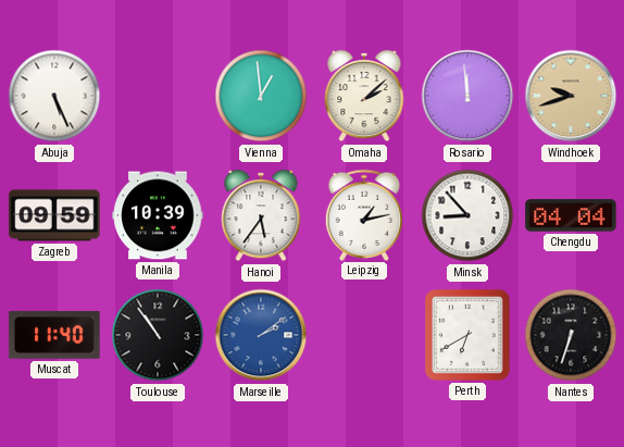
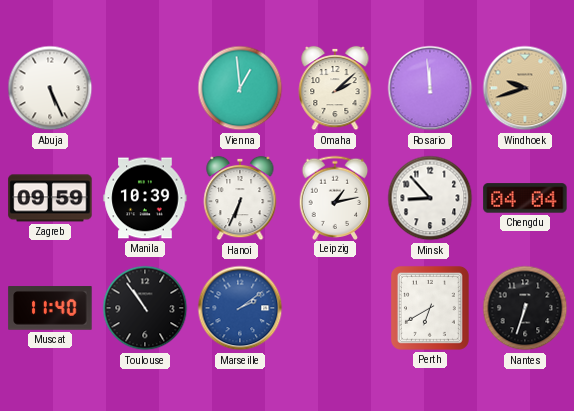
Hanoi: 5:36 -> 6:34
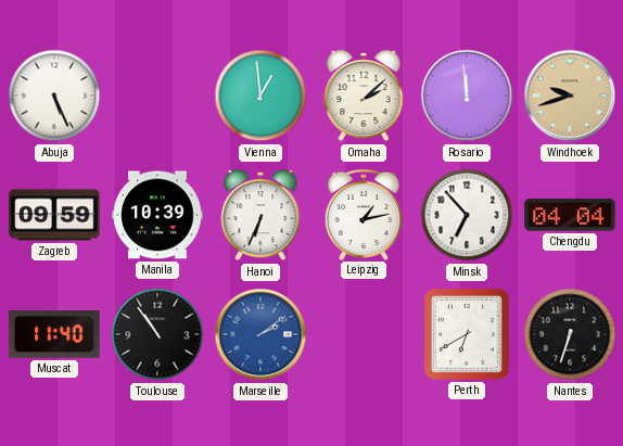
Minsk: 8:53 -> 6:53
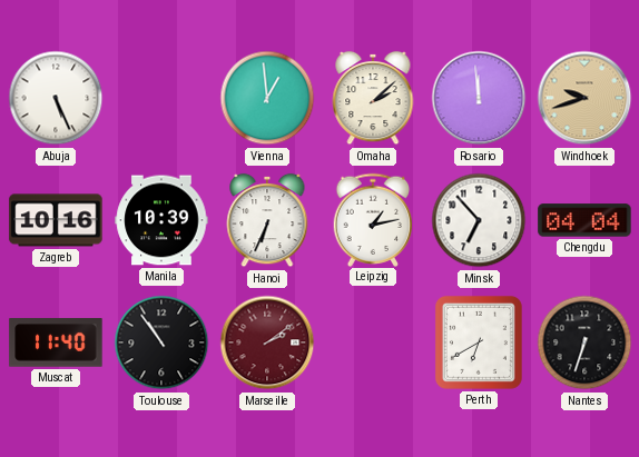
Zagreb: 09:59 -> 10:16
Marseille dial: blue -> burgundy
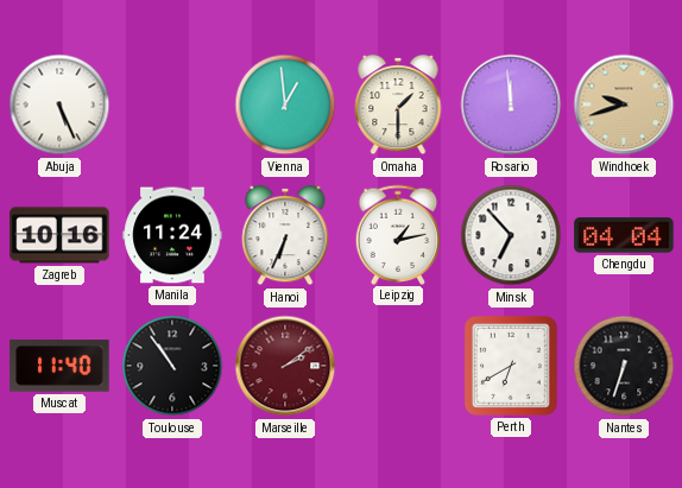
Omaha: 2:08 -> 1:30
Manila: 10:39 -> 11:24
